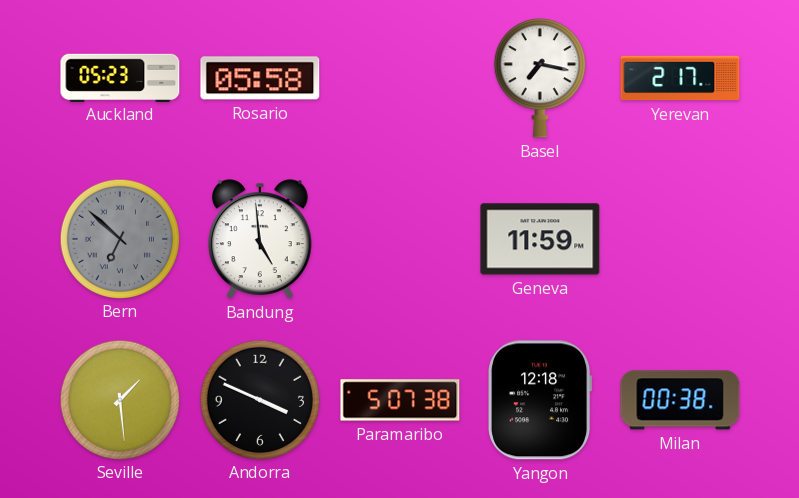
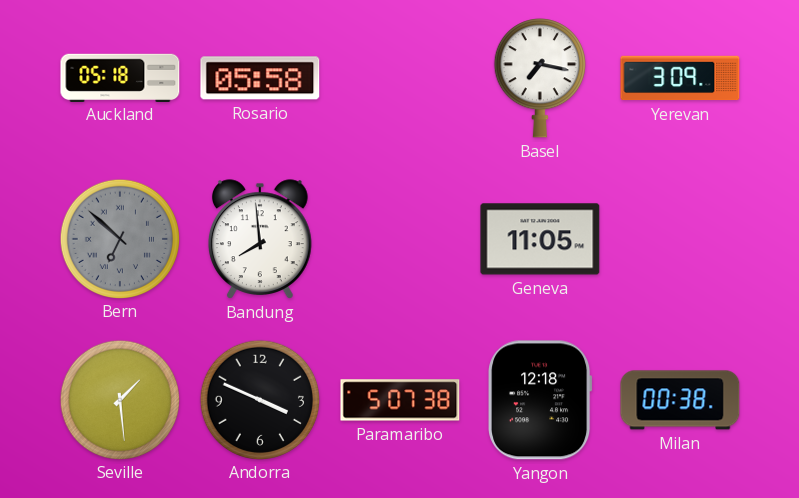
Auckland: 05:23 -> 05:18
Yerevan: 2:17 -> 3:09
Bandung: 4:59 -> 7:59
Geneva: 11:59 -> 11:05
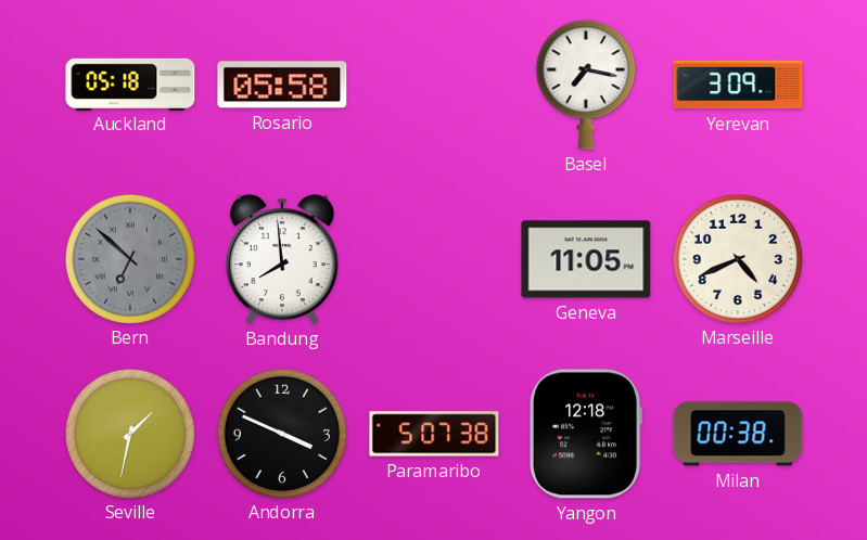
Marseille: none -> 4:41
Seville: 1:29 -> 1:32
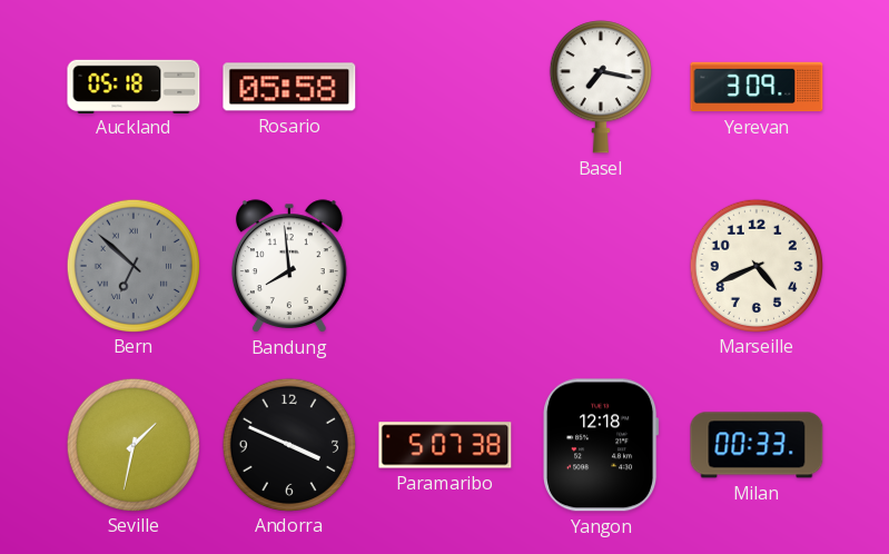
Geneva: 11:05 -> none
Milan: 00:38 -> 00:33
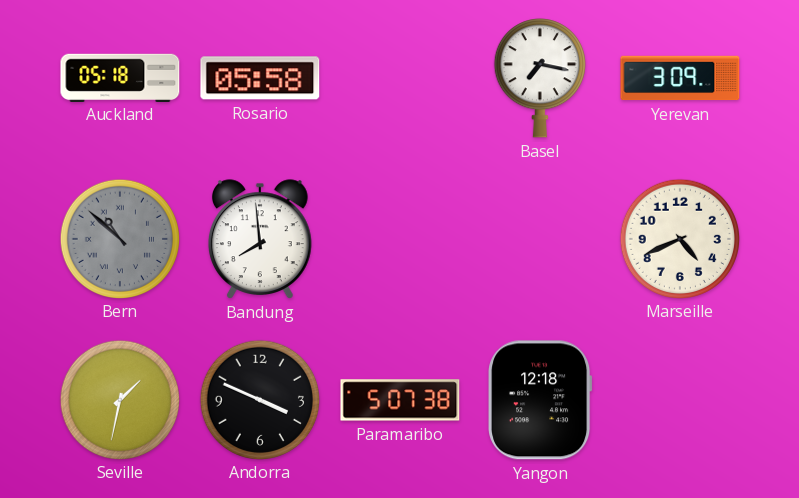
Bern: 6:52 -> 10:52
Milan: 00:33 -> none
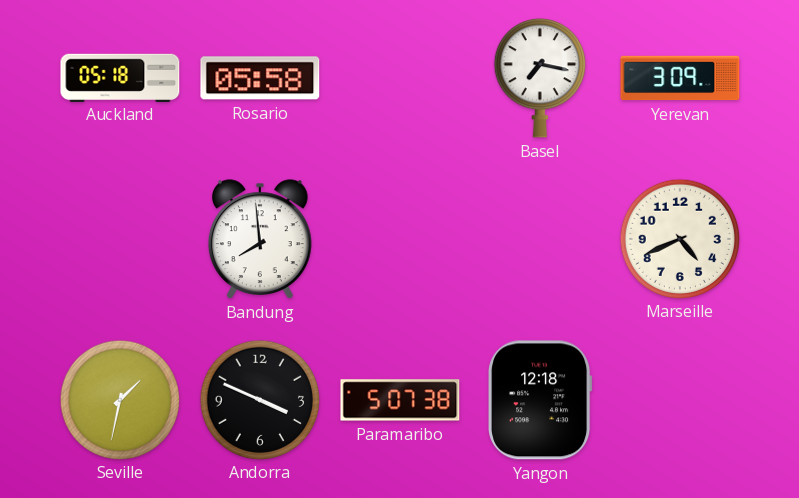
Bern: 10:52 -> none
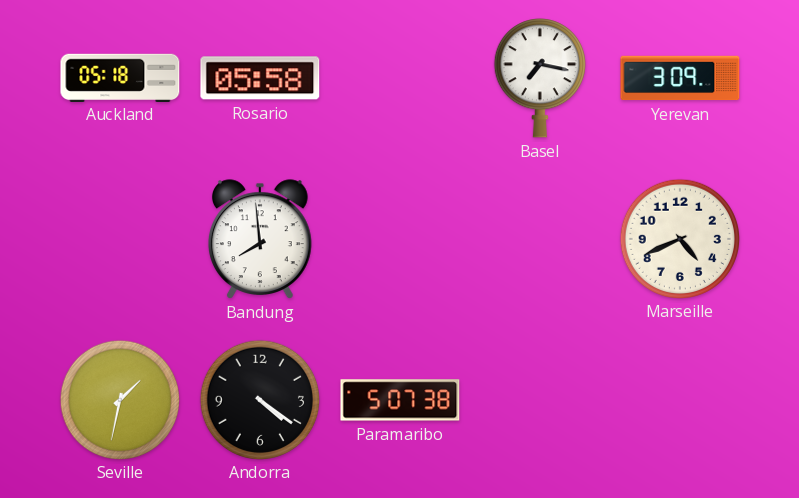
Andorra: 3:49 -> 4:21
Yangon: 12:18 -> none
